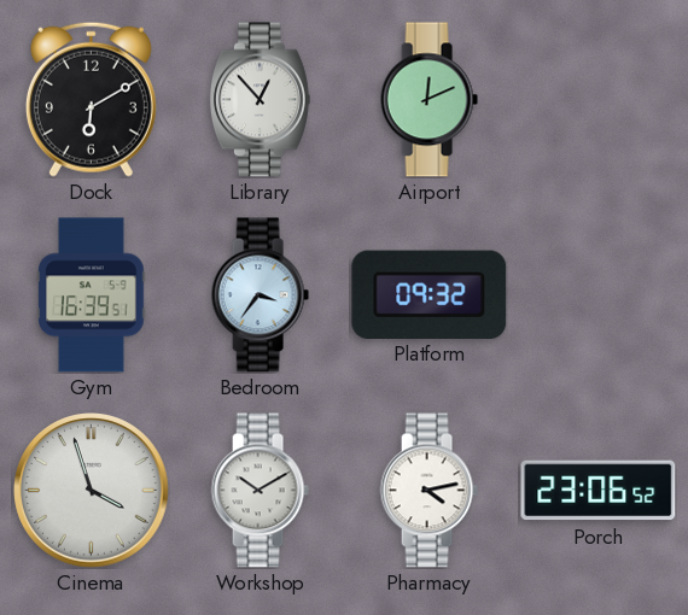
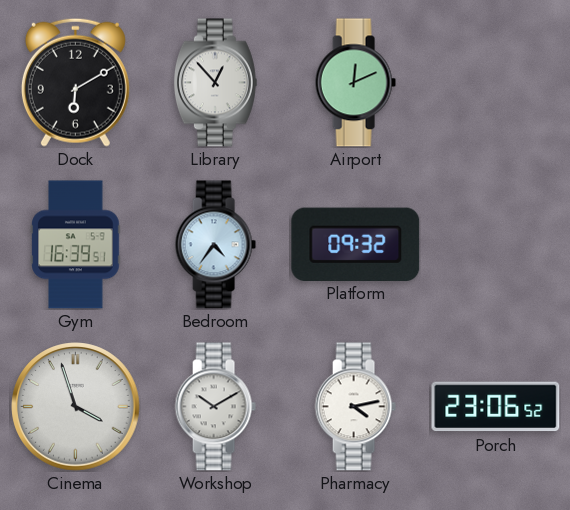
Bedroom: 3:36 -> 4:36
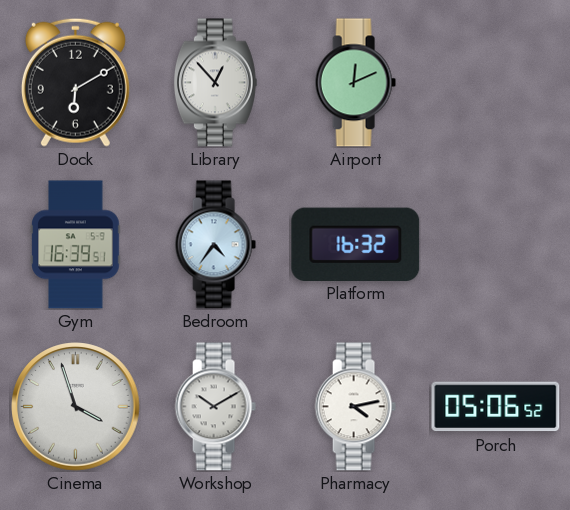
Platform: 09:32 -> 16:32
Porch: 23:06 -> 05:06
